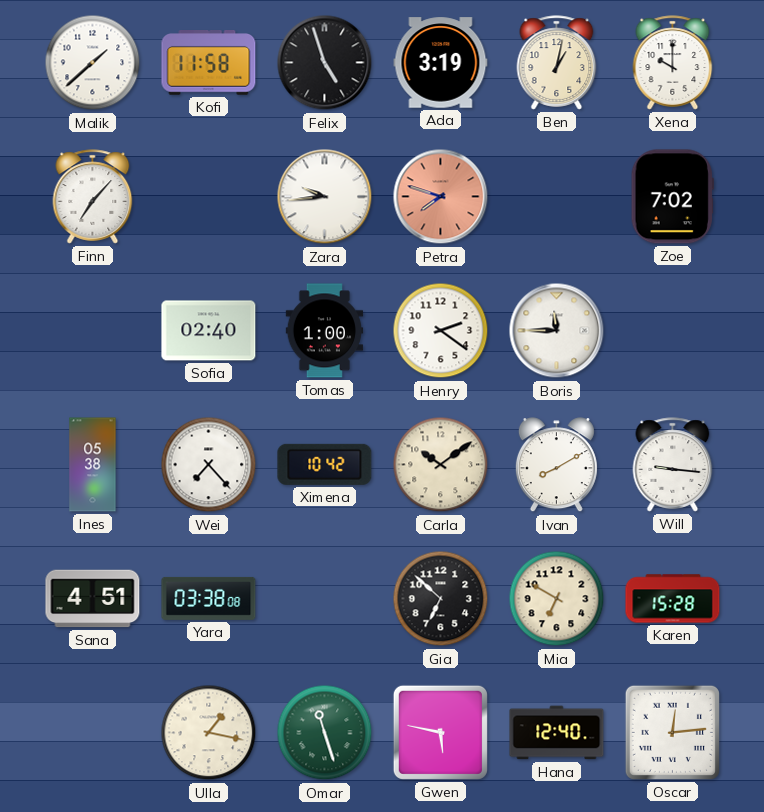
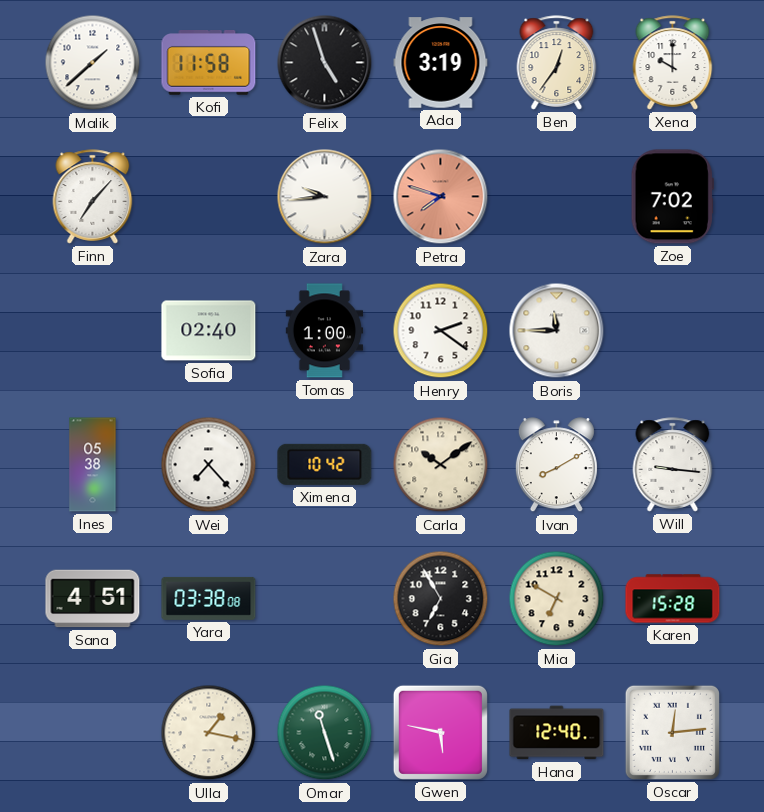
Ben: 1:02 -> 12:36
Gia: 6:52 -> 6:55
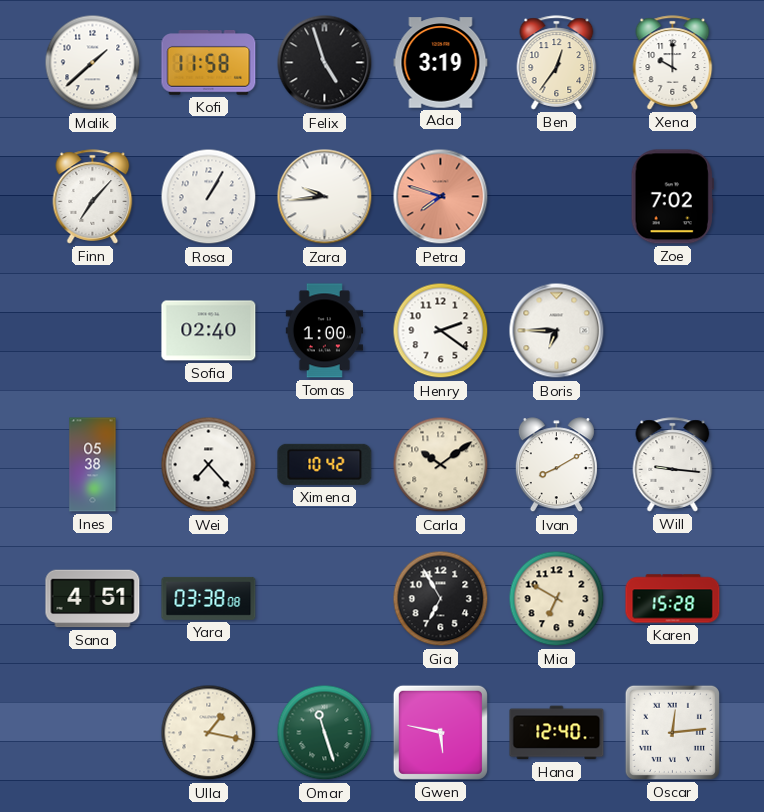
Rosa: none -> 1:05
Boris: 11:45 -> 6:45
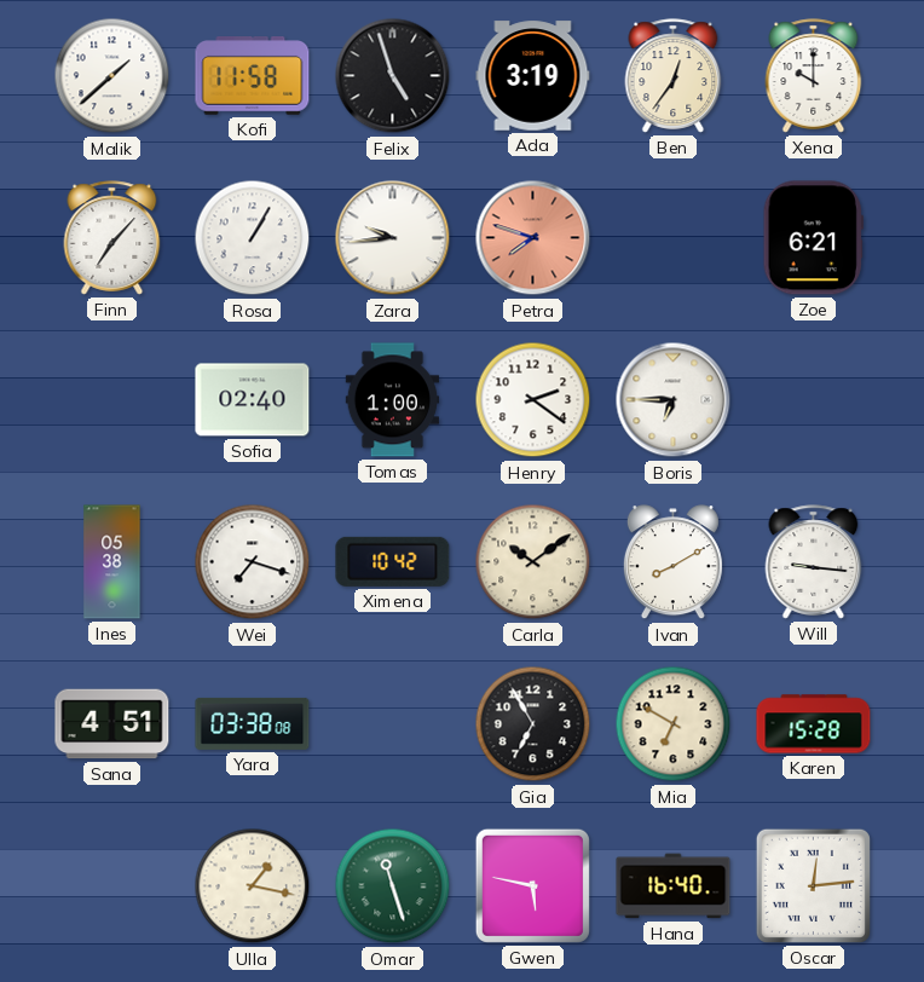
Zoe: 7:02 -> 6:21
Wei: 7:23 -> 7:18
Hana: 12:40 -> 16:40
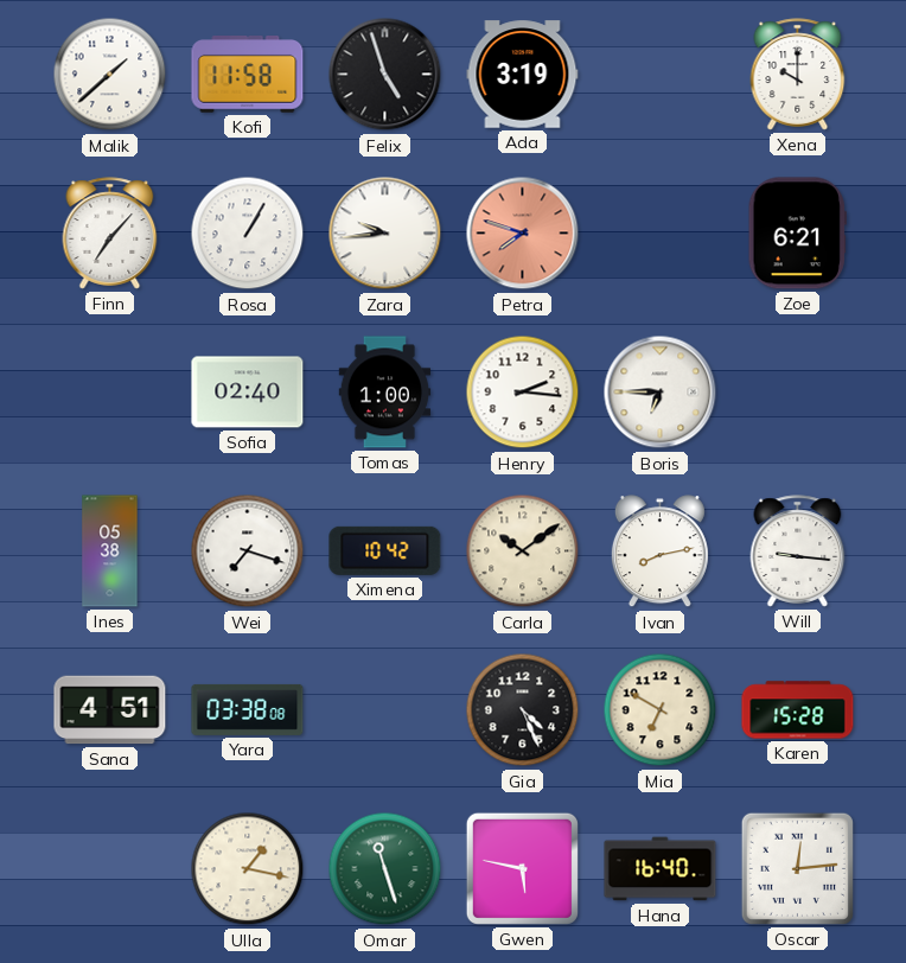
Ben: 12:36 -> none
Henry: 2:21 -> 2:16
Ivan: 8:10 -> 8:13
Gia: 6:55 -> 4:26
